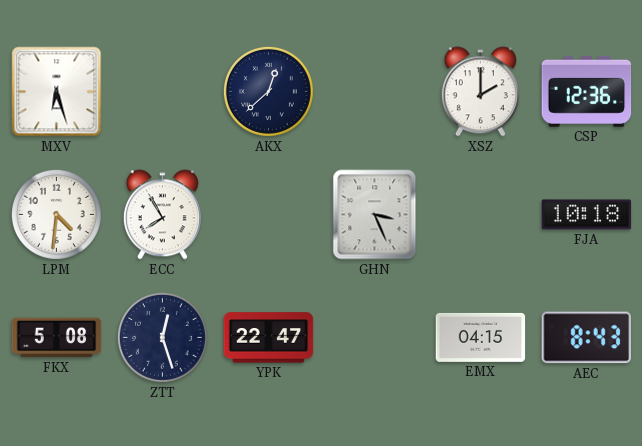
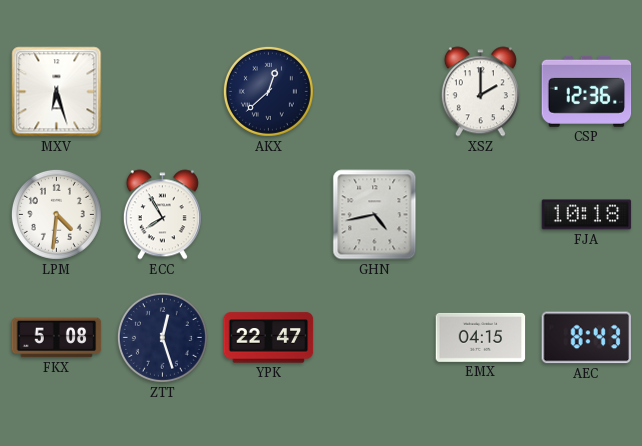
GHN: 3:26 -> 4:43
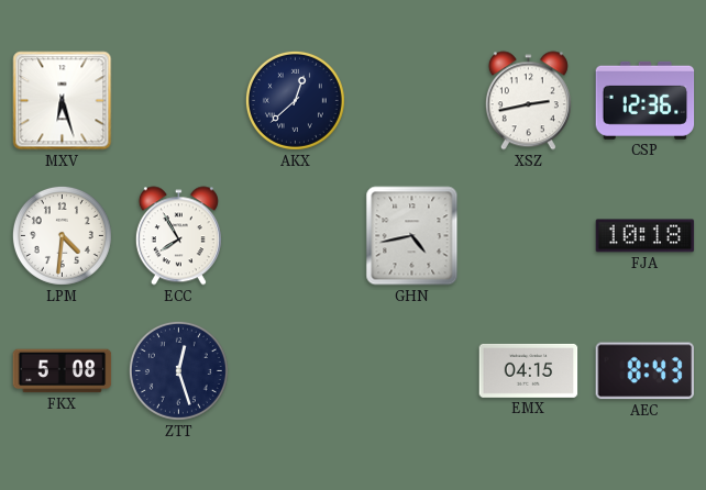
XSZ: 2:00 -> 2:43
YPK: 22:47 -> none
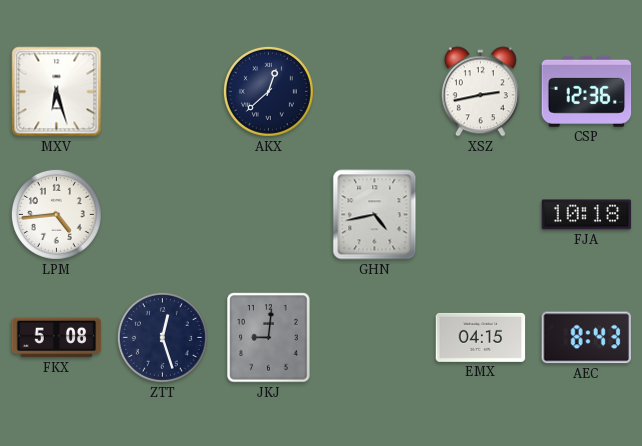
LPM: 4:31 -> 4:44
ECC: 7:55 -> none
JKJ: none -> 9:01
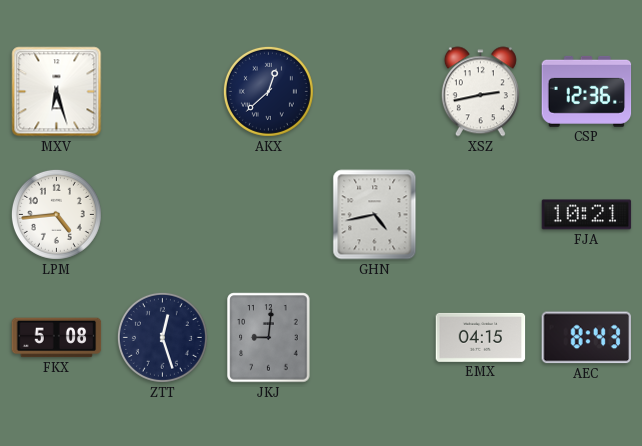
FJA: 10:18 -> 10:21
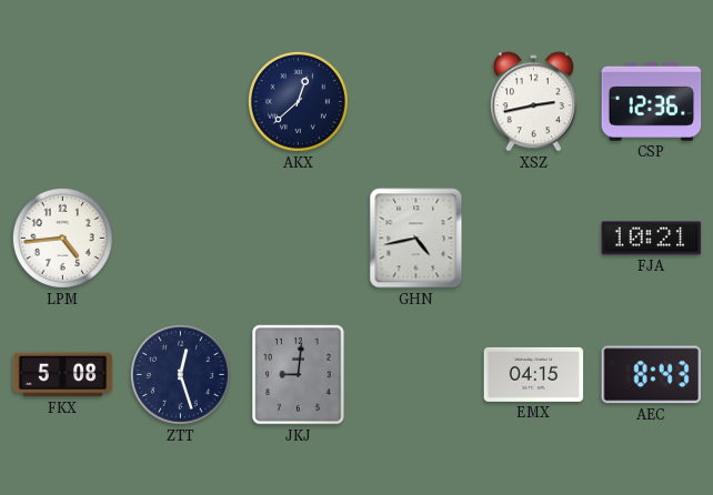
MXV: 6:27 -> none
